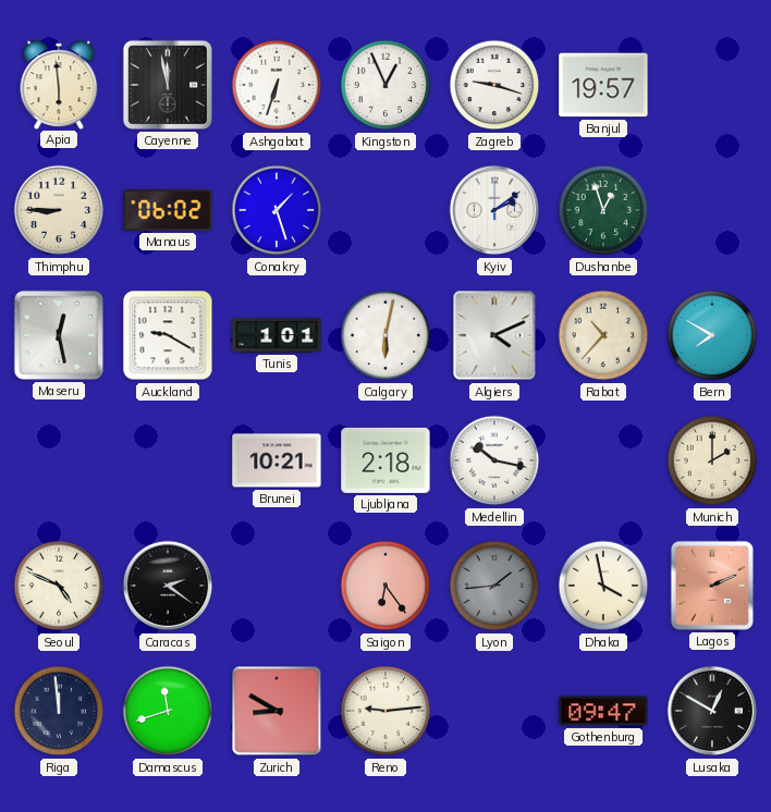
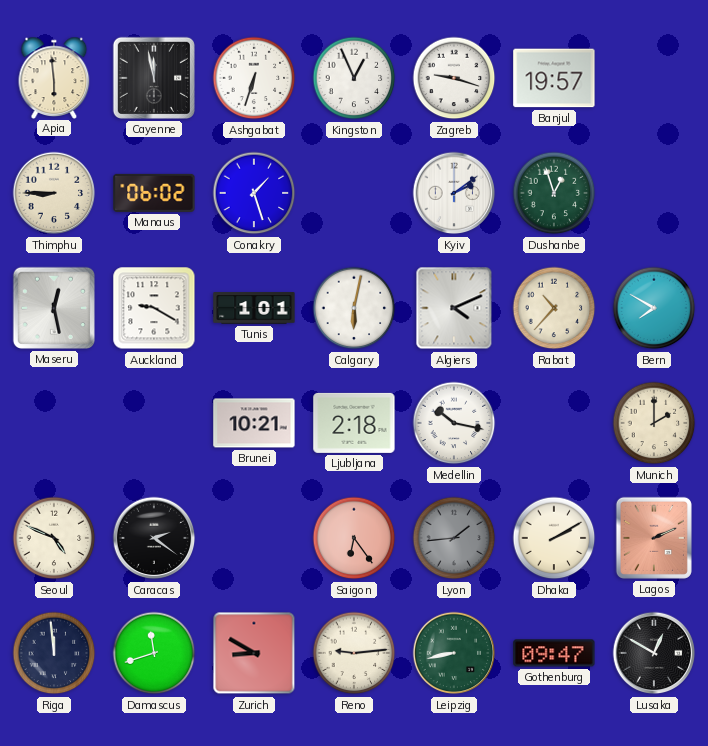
Dhaka: 3:58 -> 2:10
Leipzig: none -> 8:43
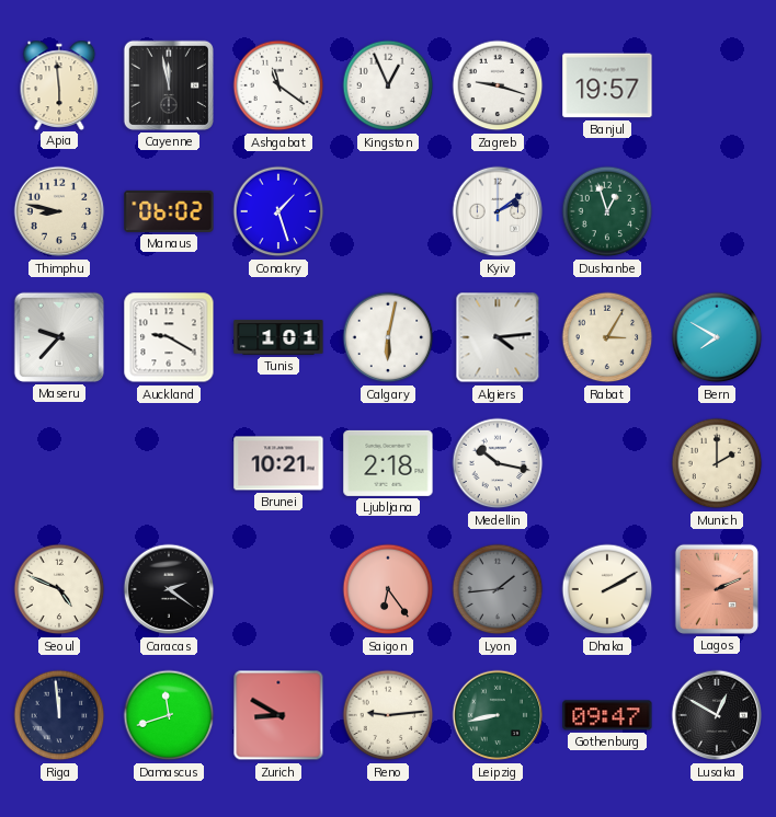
Ashgabat: 6:33 -> 11:21
Thimphu: 8:45 -> 8:47
Maseru: 12:28 -> 9:37
Algiers: 4:11 -> 4:14
Rabat: 10:37 -> 3:05
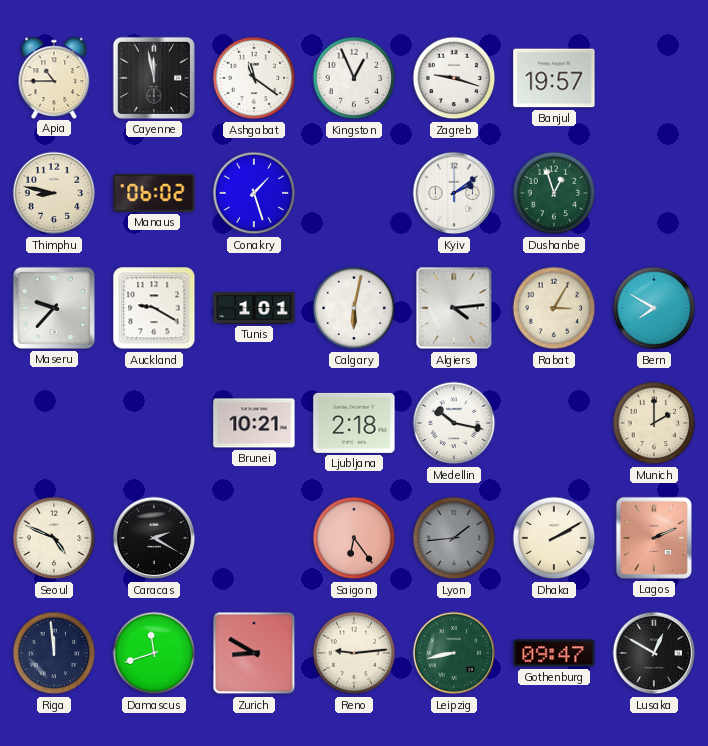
Apia: 5:59 -> 10:45
Caracas: 2:21 -> 2:20
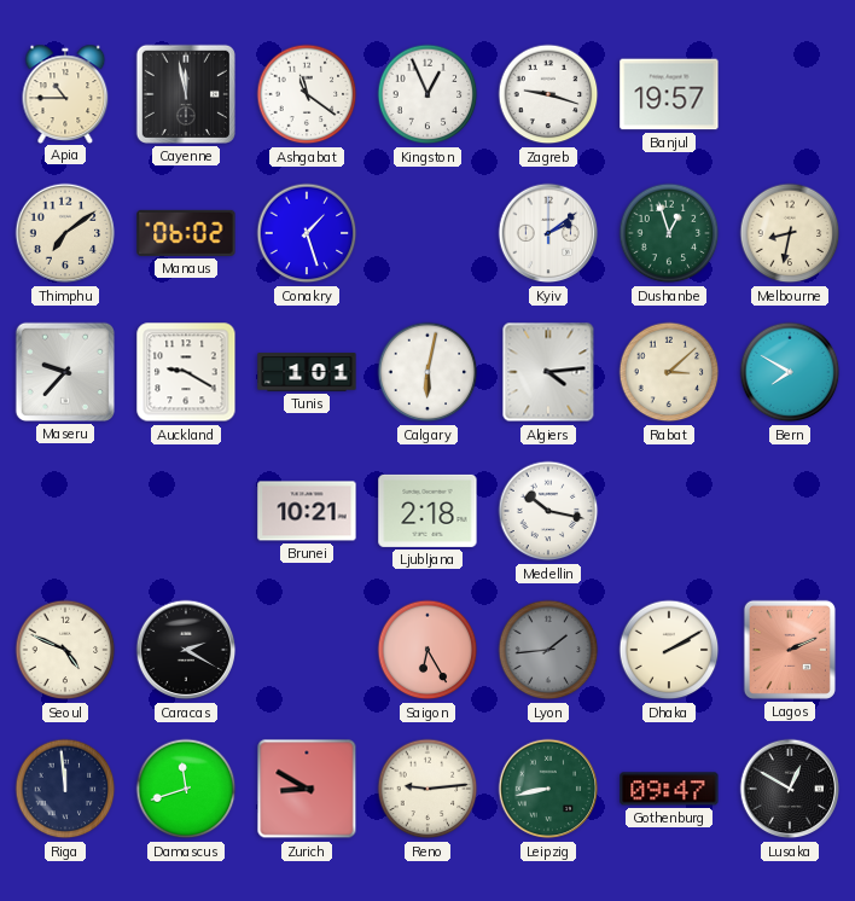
Thimphu: 8:47 -> 7:09
Melbourne: none -> 8:32
Rabat: 3:05 -> 3:08
Munich: 2:00 -> none
Saigon: 6:24 -> 6:25
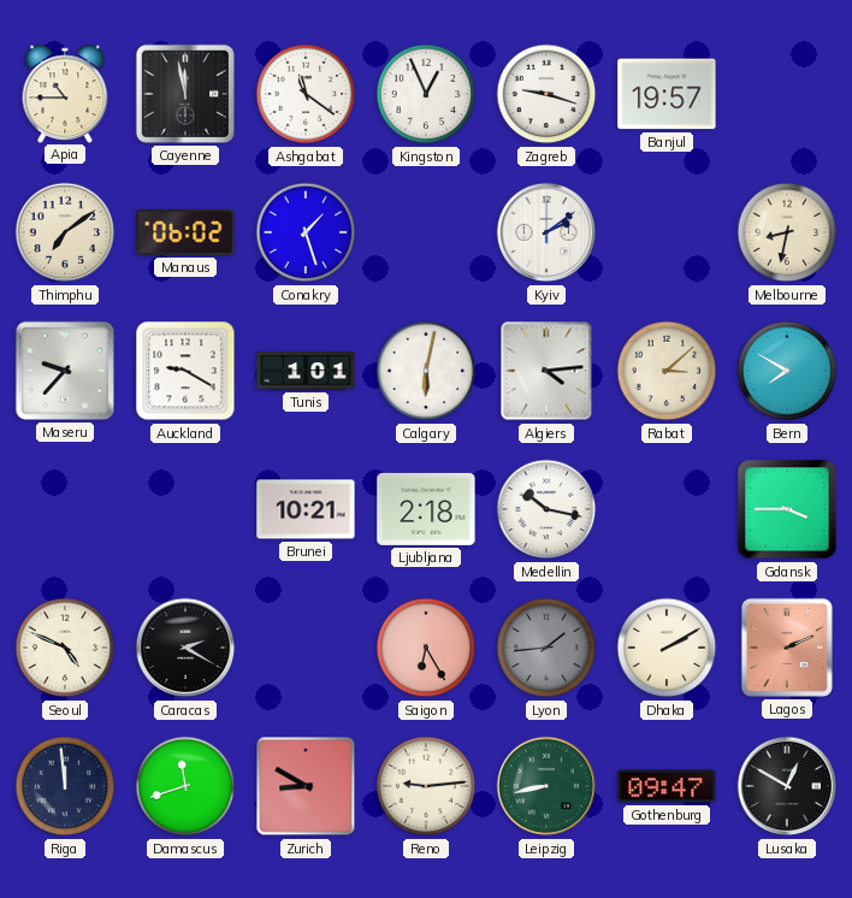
Dushanbe: 12:57 -> none
Gdansk: none -> 3:45
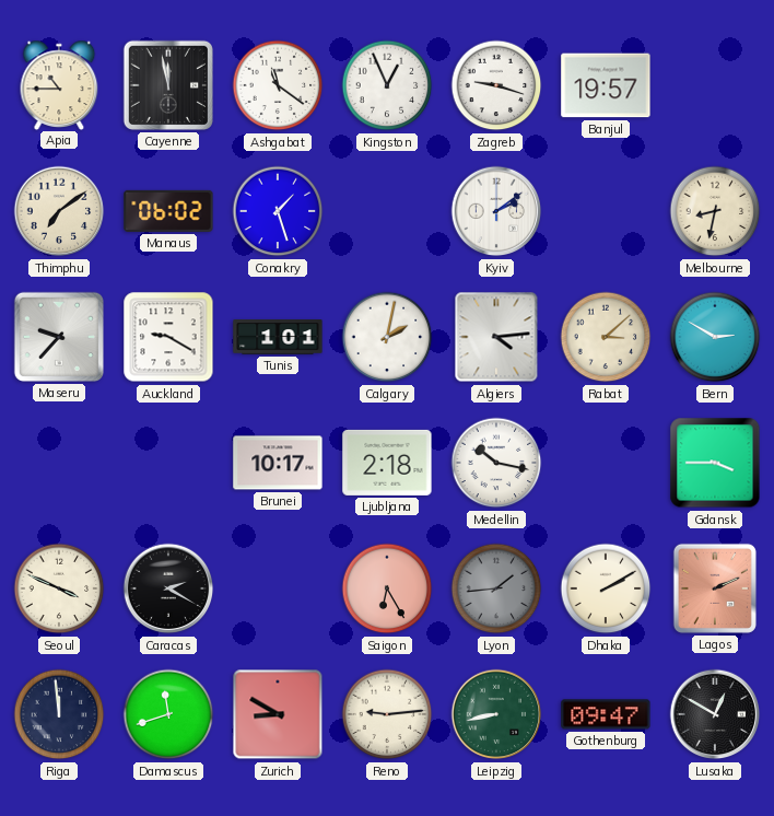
Calgary: 6:02 -> 2:02
Bern: 7:50 -> 2:50
Brunei: 10:21 -> 10:17
Seoul: 4:49 -> 3:49
